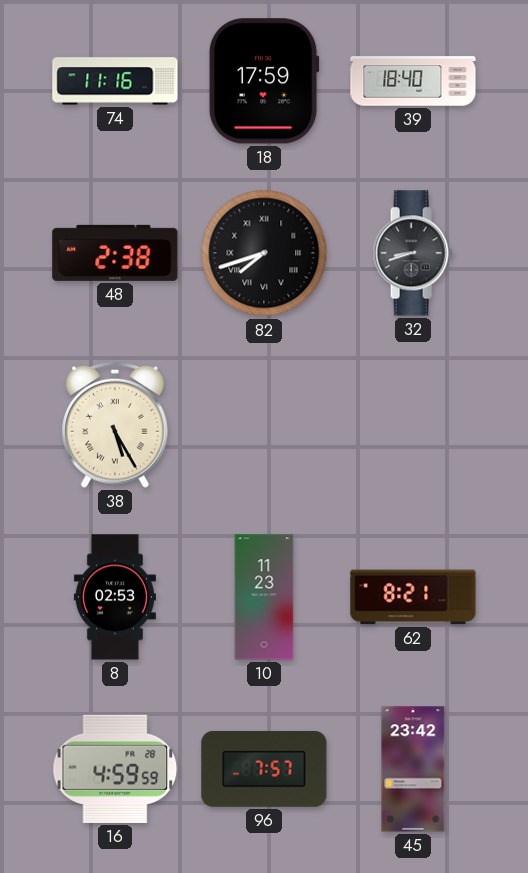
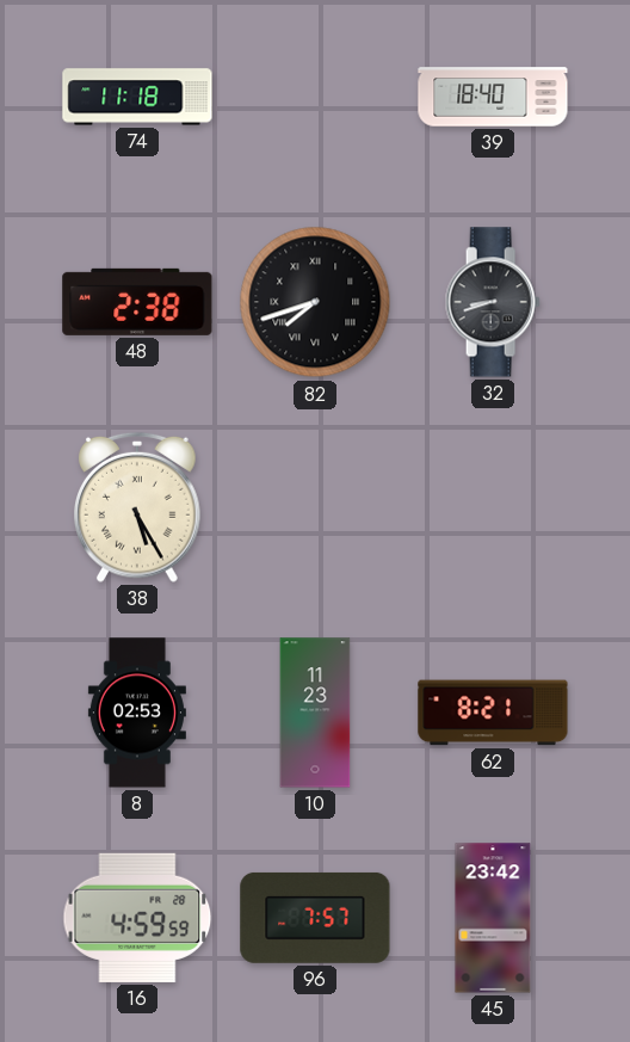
74: 11:16 -> 11:18
18: 17:59 -> none
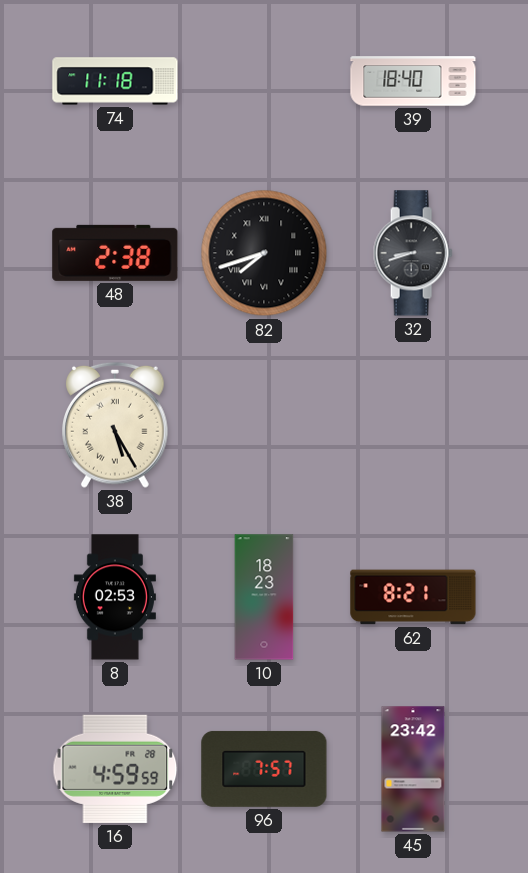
10: 11:23 -> 18:23
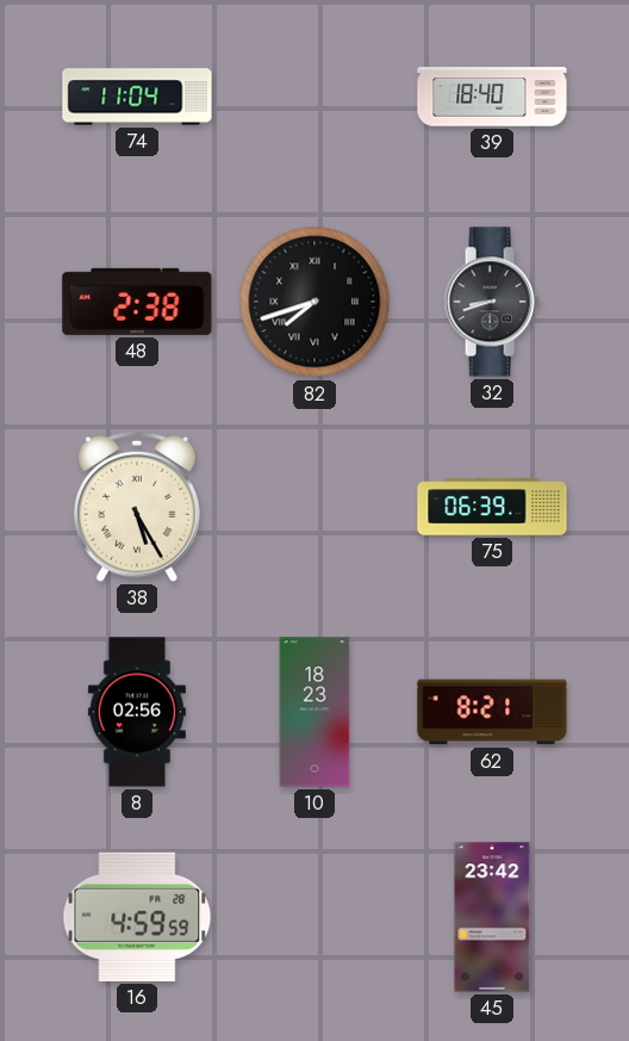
74: 11:18 -> 11:04
75: none -> 06:39
8: 02:53 -> 02:56
96: 7:57 -> none
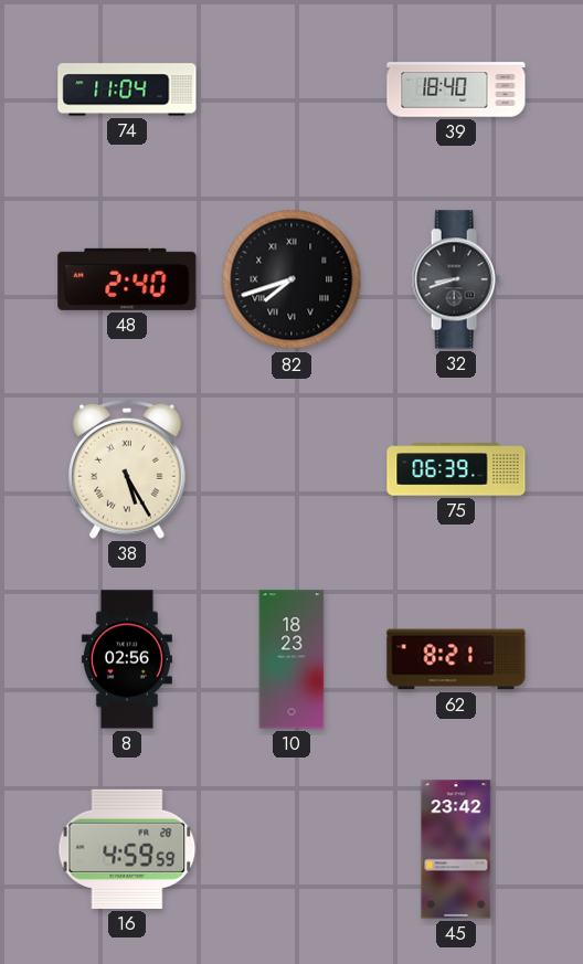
48: 2:38 -> 2:40
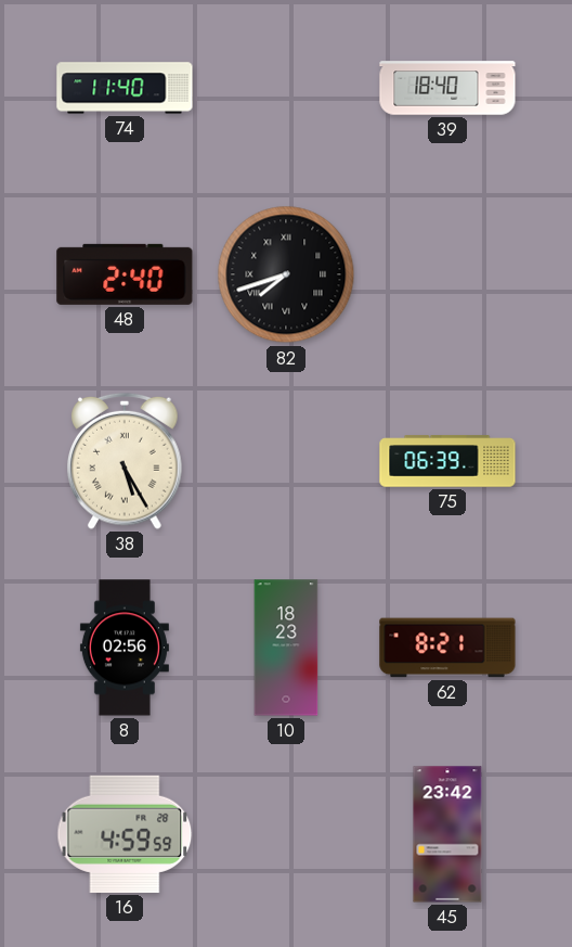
74: 11:04 -> 11:40
32: 8:42 -> none
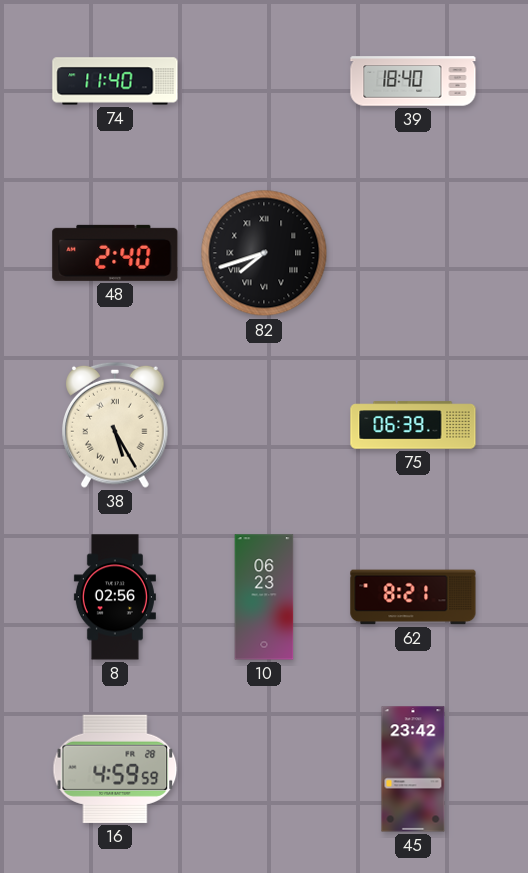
10: 18:23 -> 06:23
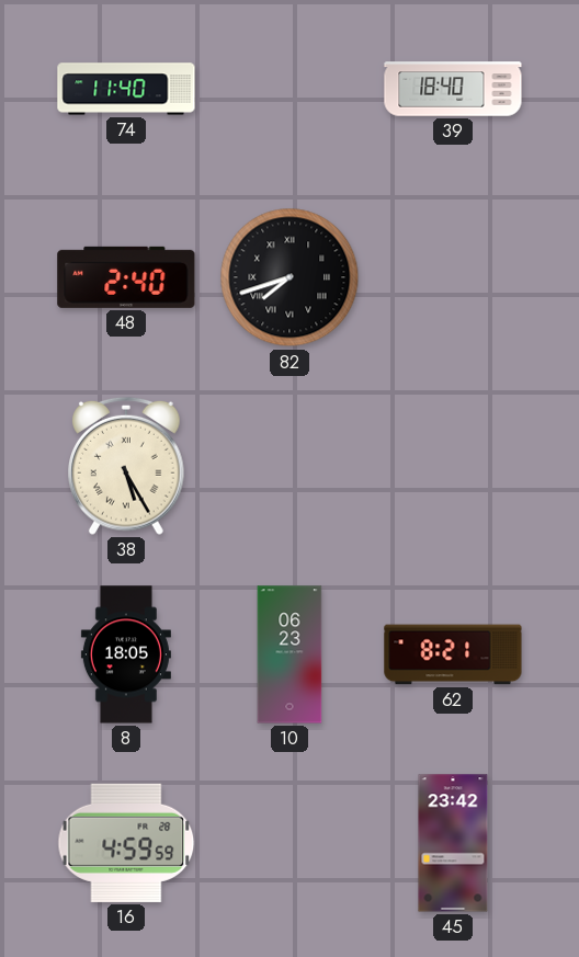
75: 06:39 -> none
8: 02:56 -> 18:05
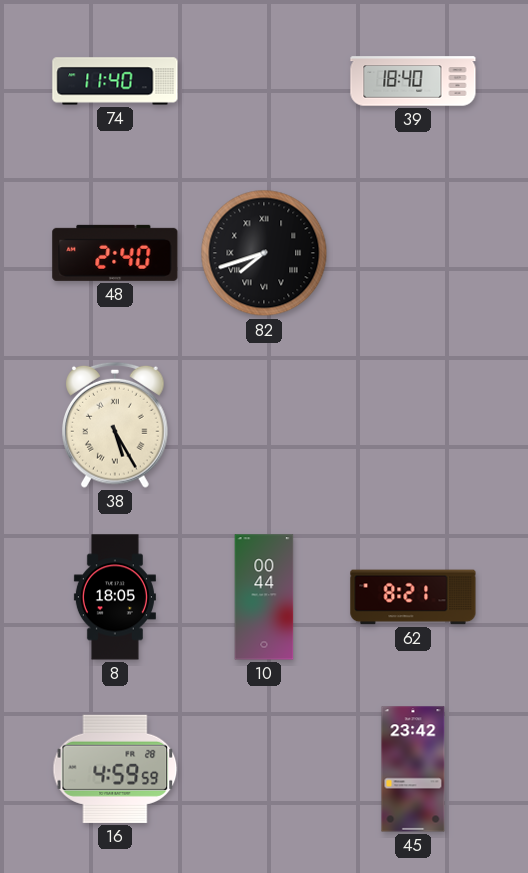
10: 06:23 -> 00:44
